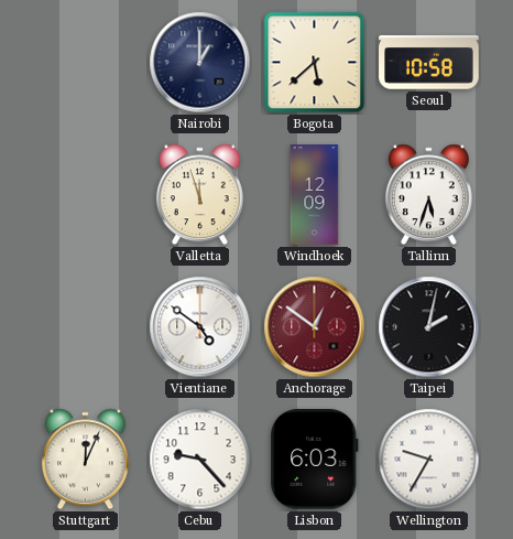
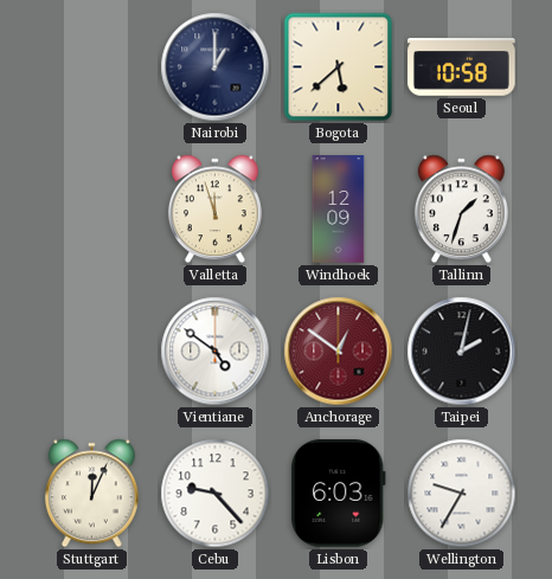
Tallinn: 5:33 -> 1:33
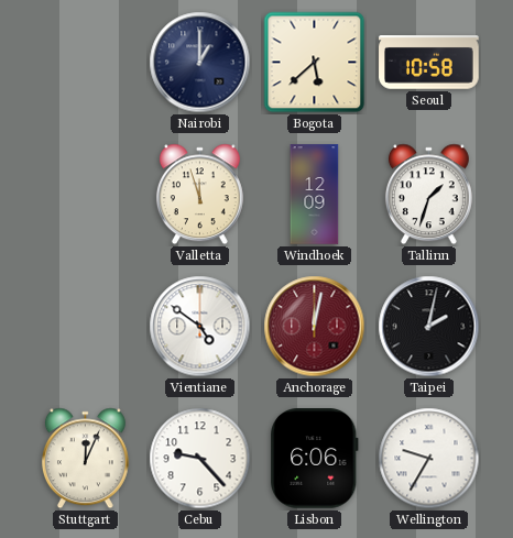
Anchorage: 12:51 -> 12:02
Lisbon: 6:03 -> 6:06
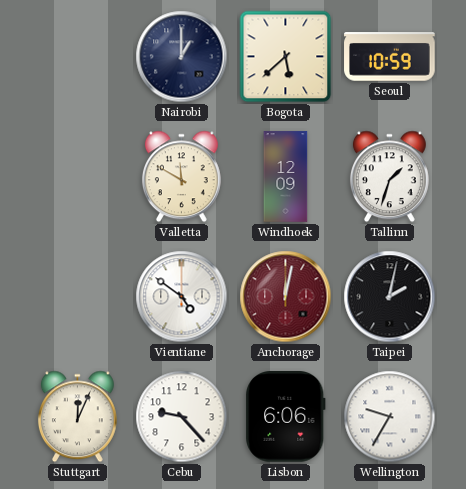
Seoul: 10:58 -> 10:59
Valletta: 11:57 -> 11:50
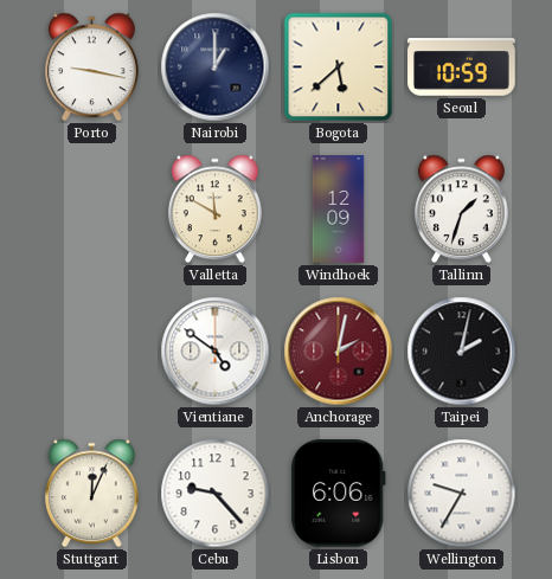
Porto: none -> 9:17
Anchorage: 12:02 -> 2:02
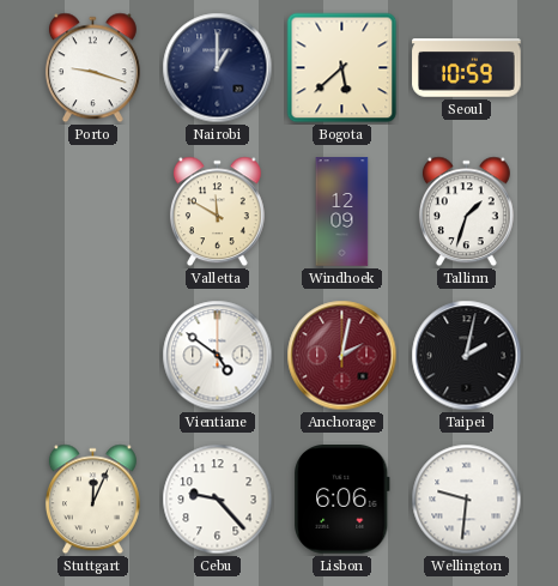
Porto: 9:17 -> 9:18
Wellington: 9:35 -> 9:31
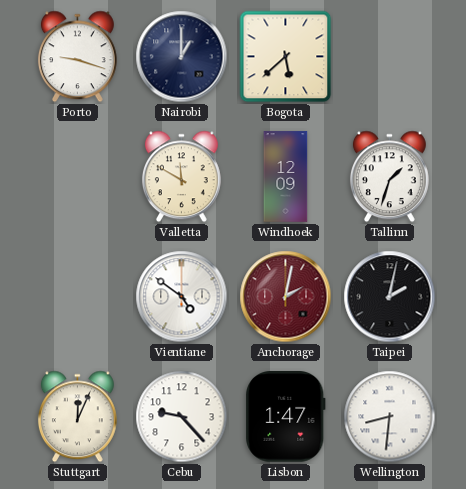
Seoul: 10:59 -> none
Lisbon: 6:06 -> 1:47
Wellington: 9:31 -> 8:31
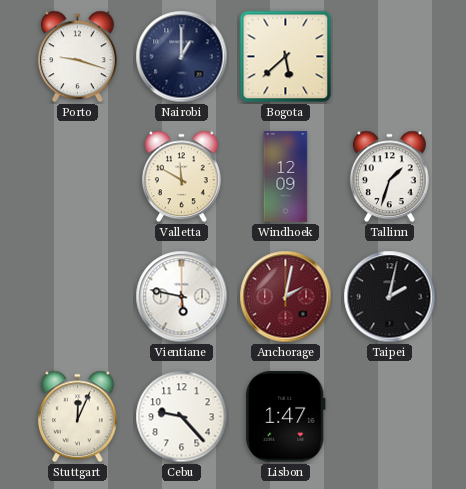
Vientiane: 4:51 -> 5:47
Wellington: 8:31 -> none
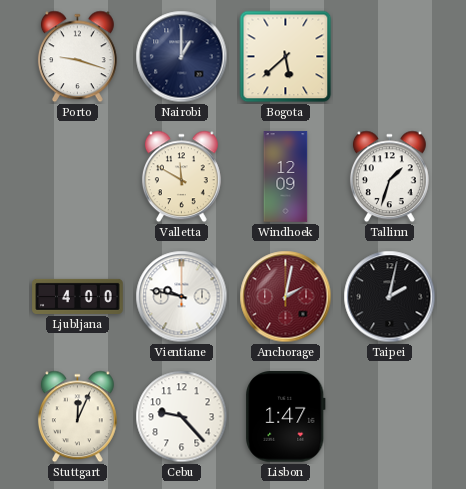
Ljubljana: none -> 4:00
Vientiane: 5:47 -> 9:47
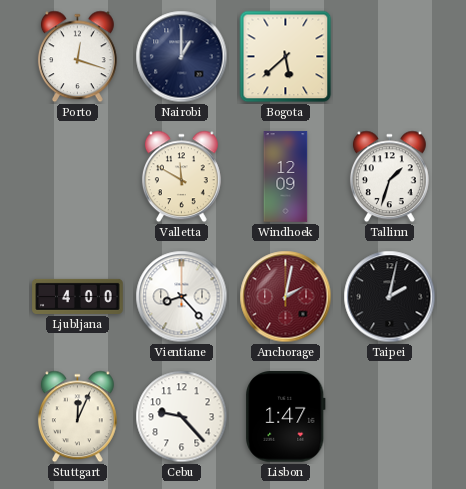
Porto: 9:18 -> 12:18
Vientiane: 9:47 -> 8:23
